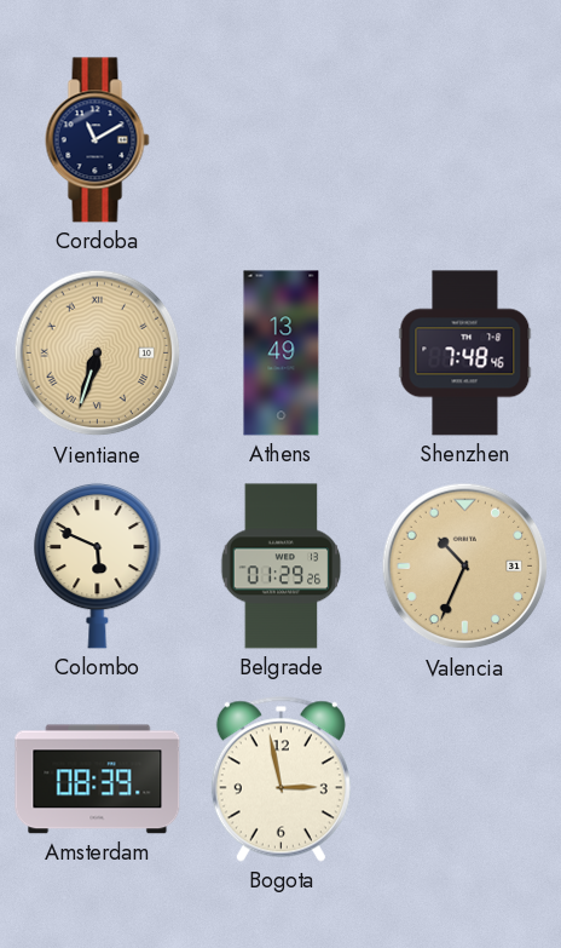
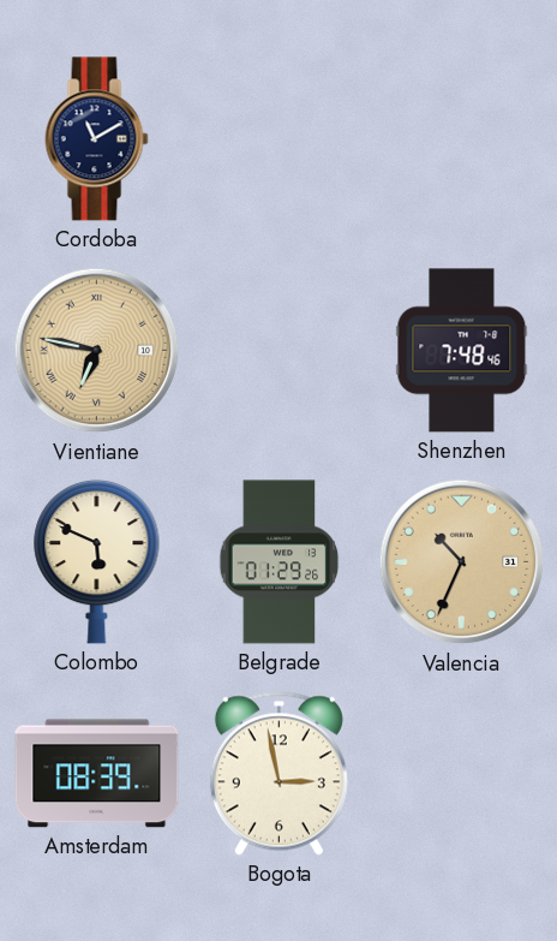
Vientiane: 6:33 -> 6:47
Athens: 13:49 -> none
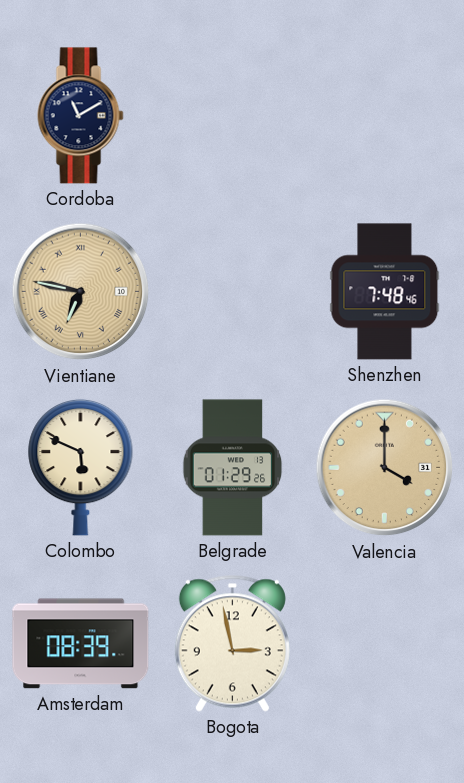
Valencia: 10:34 -> 4:00
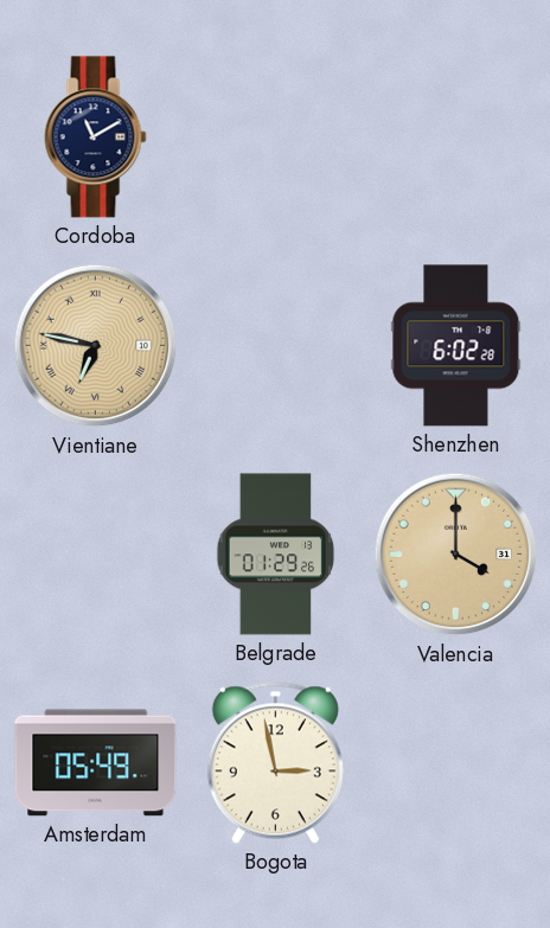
Shenzhen: 7:48 -> 6:02
Colombo: 5:49 -> none
Amsterdam: 08:39 -> 05:49
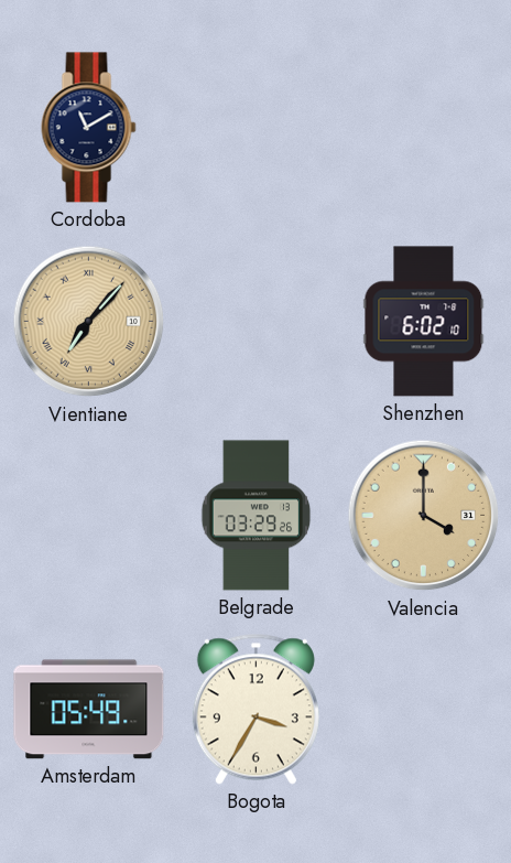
Vientiane: 6:47 -> 7:07
Shenzhen: 6:02:28 -> 6:02:10
Belgrade: 01:29 -> 03:29
Bogota: 2:58 -> 3:35
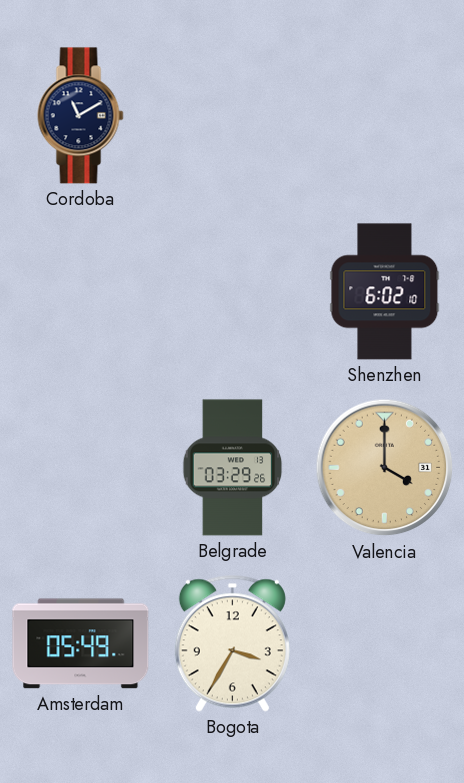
Vientiane: 7:07 -> none
